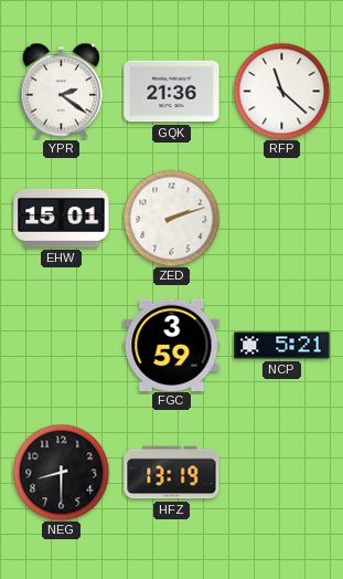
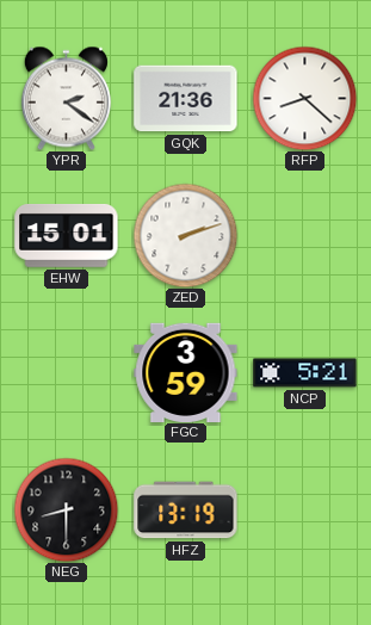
RFP: 11:22 -> 8:22
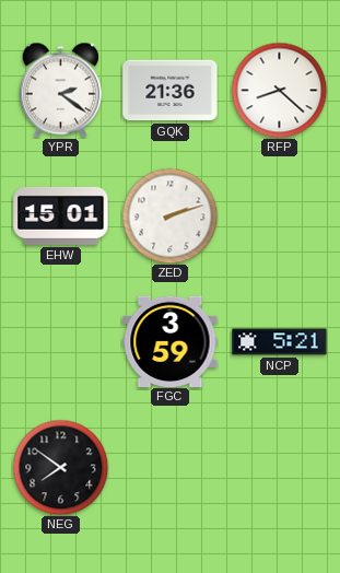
NEG: 8:30 -> 7:51
HFZ: 13:19 -> none
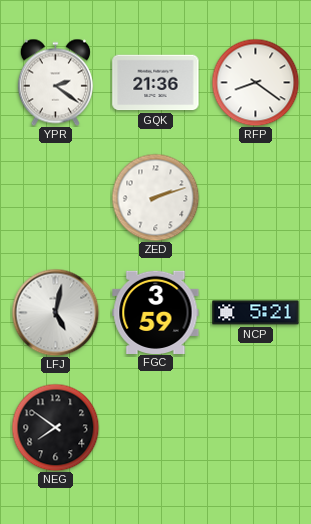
RFP: 8:22 -> 8:21
EHW: 15:01 -> none
LFJ: none -> 5:02
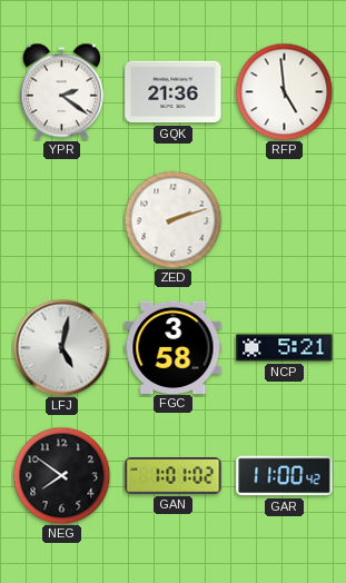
RFP: 8:21 -> 4:59
FGC: 3:59 -> 3:58
GAN: none -> 1:01
GAR: none -> 11:00
